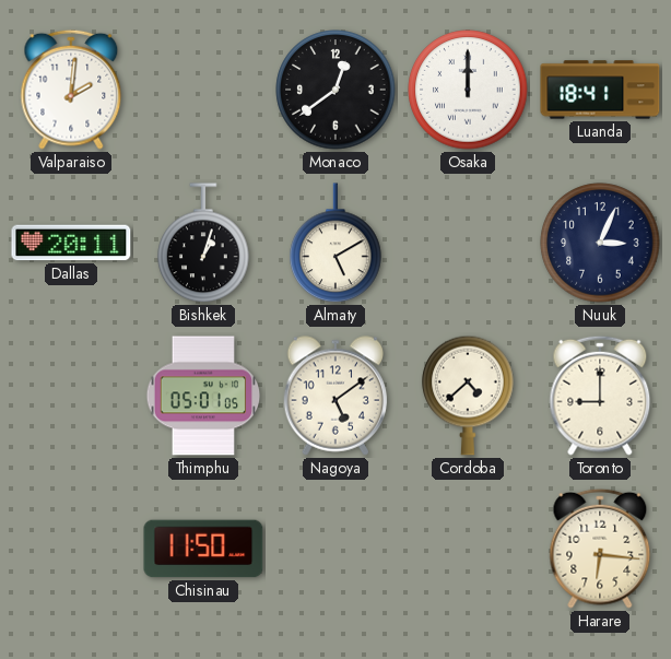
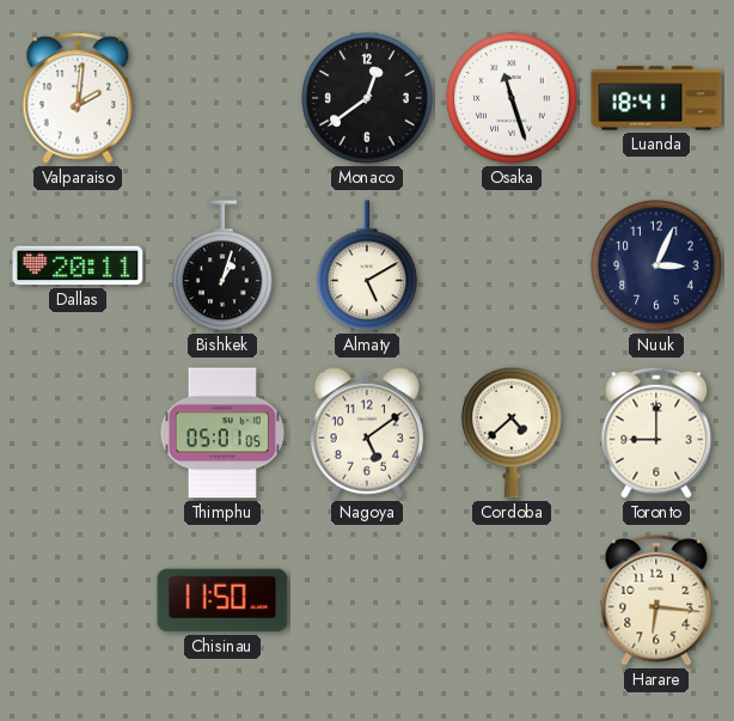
Osaka: 12:00 -> 11:27
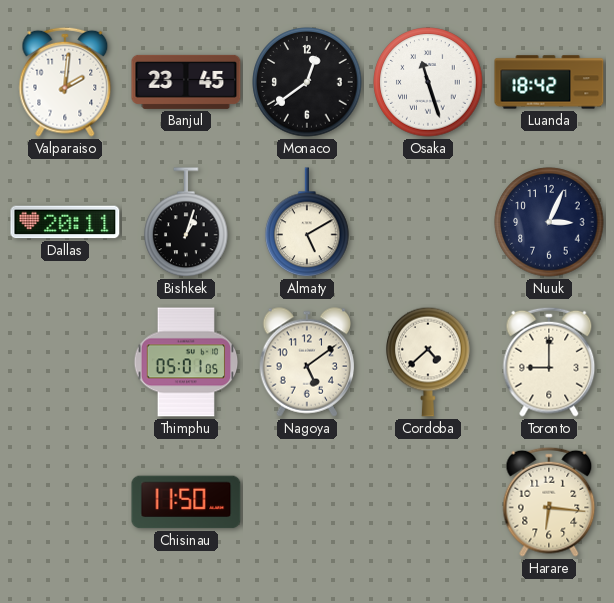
Banjul: none -> 23:45
Luanda: 18:41 -> 18:42
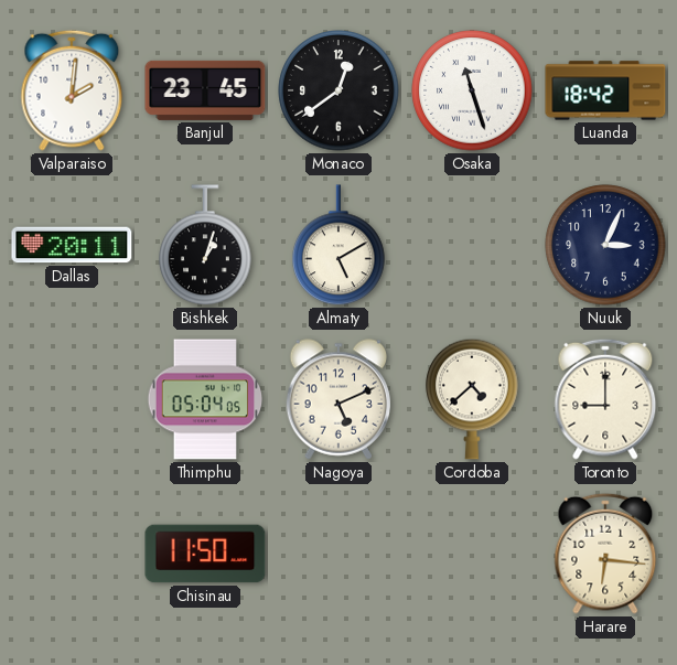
Thimphu: 05:01 -> 05:04
Nagoya: 5:09 -> 5:11
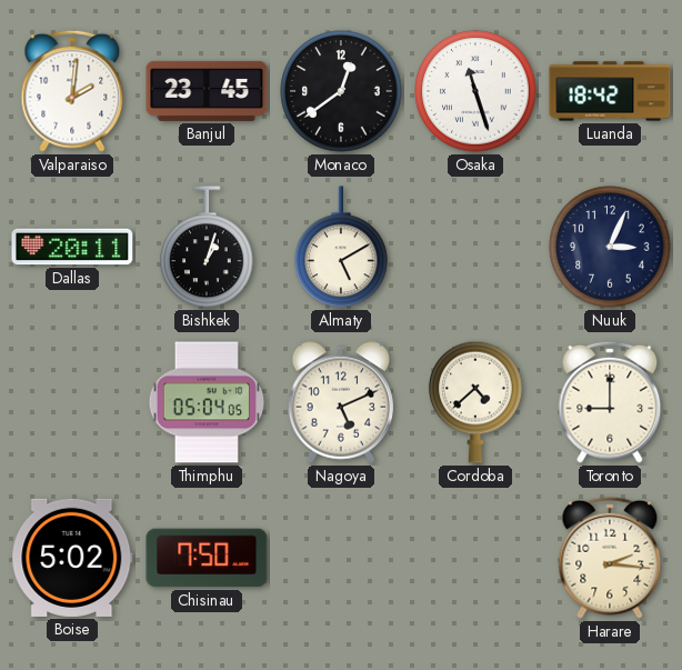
Boise: none -> 5:02
Chisinau: 11:50 -> 7:50
Harare: 6:16 -> 2:16
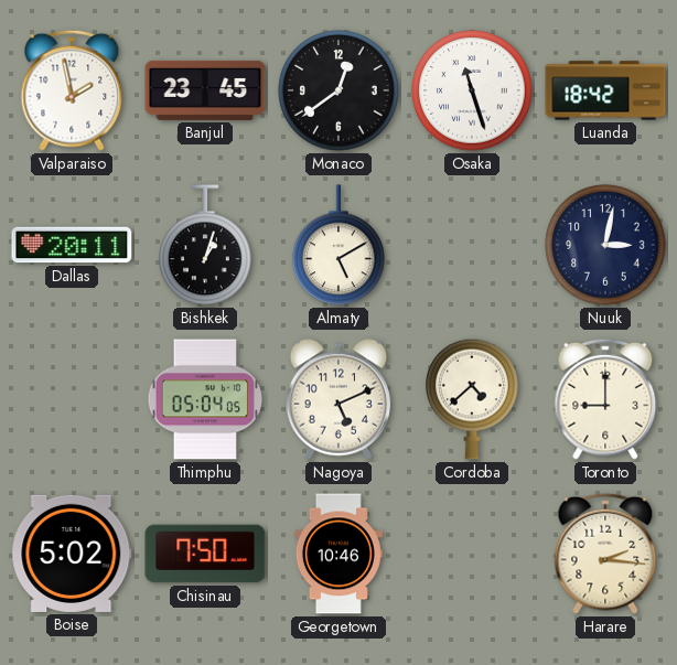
Valparaiso: 2:01 -> 1:58
Nuuk: 3:04 -> 3:02
Georgetown: none -> 10:46
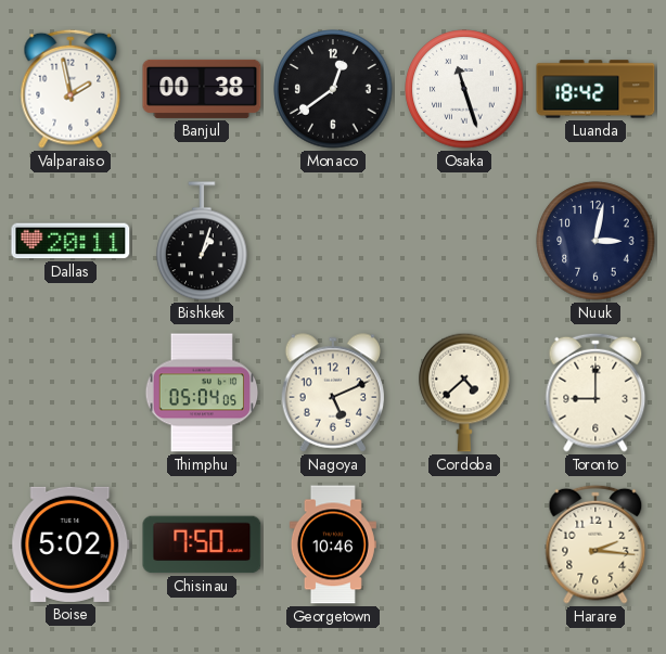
Banjul: 23:45 -> 00:38
Almaty: 5:10 -> none
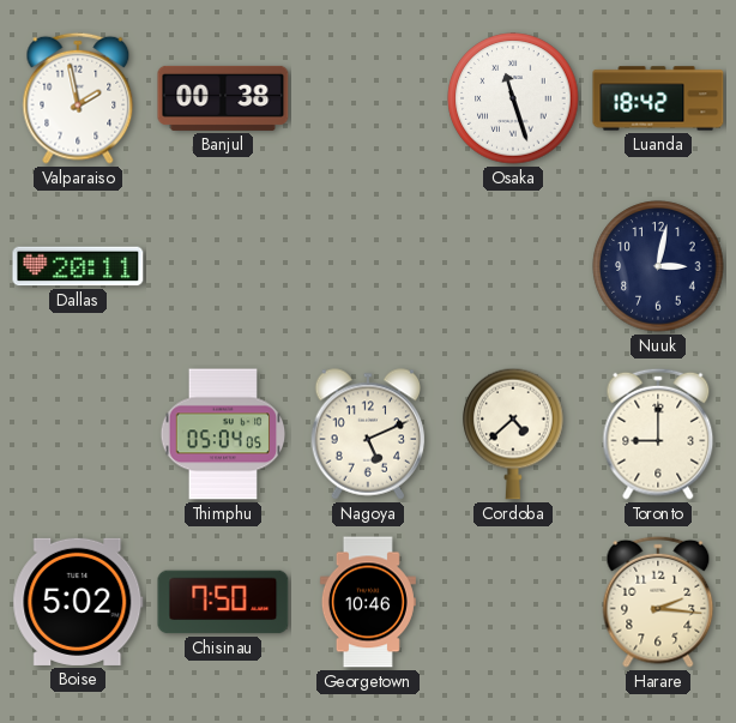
Monaco: 12:39 -> none
Bishkek: 1:03 -> none
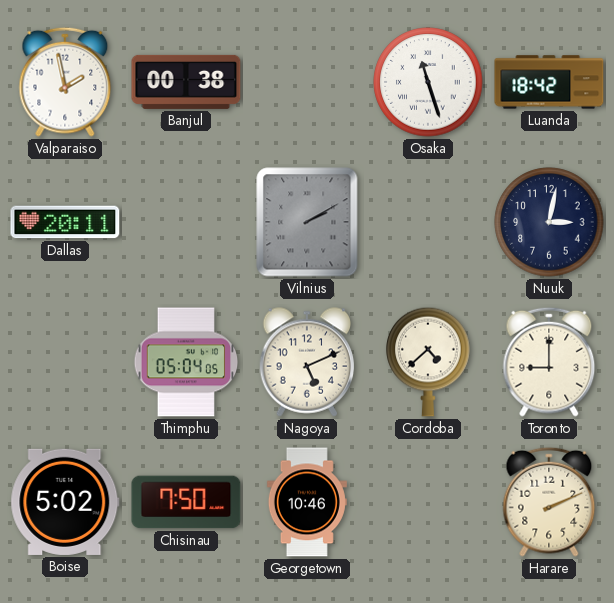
Vilnius: none -> 2:10
Harare: 2:16 -> 2:11
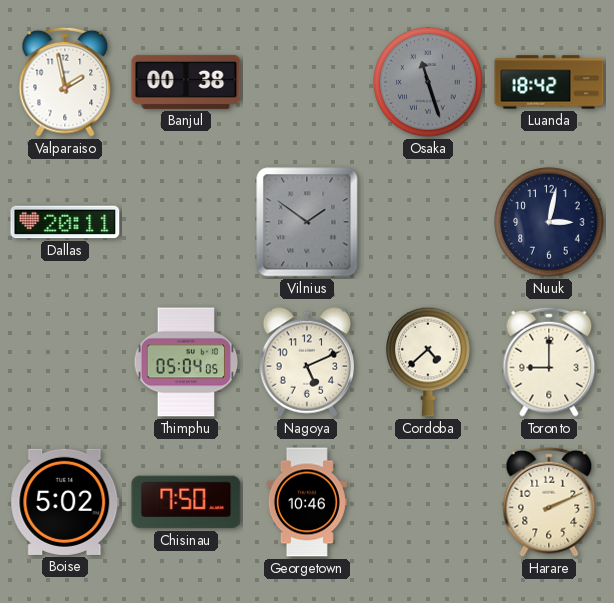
Osaka dial: white -> grey
Vilnius: 2:10 -> 1:51
